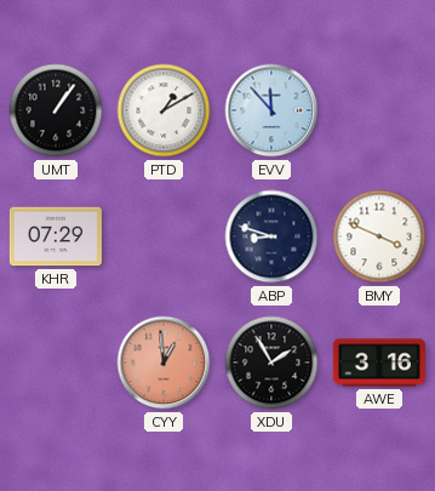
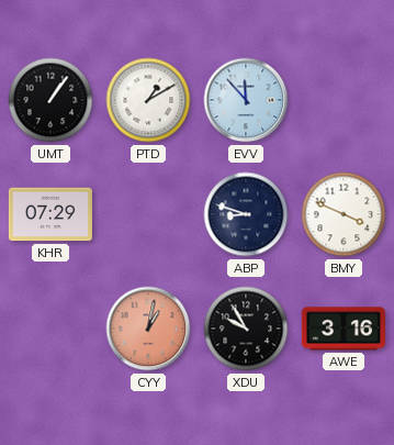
CYY: 12:59 -> 1:02
XDU: 1:55 -> 9:55
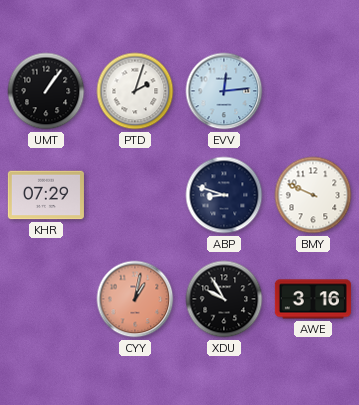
PTD: 1:10 -> 2:03
EVV: 11:53 -> 12:14
BMY: 3:49 -> 9:49
